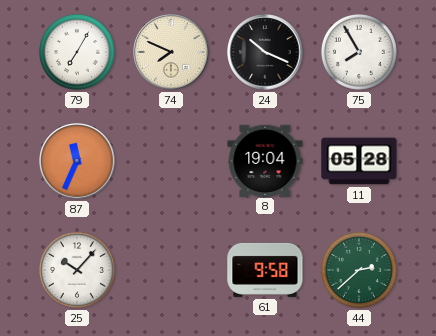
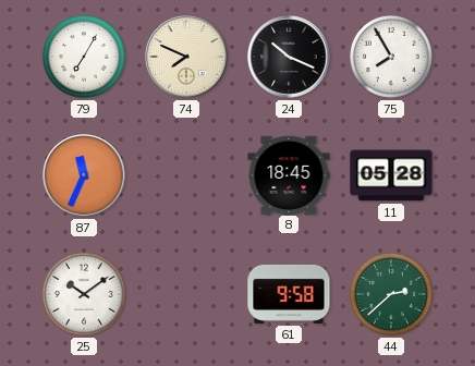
8: 19:04 -> 18:45
25: 10:07 -> 10:09
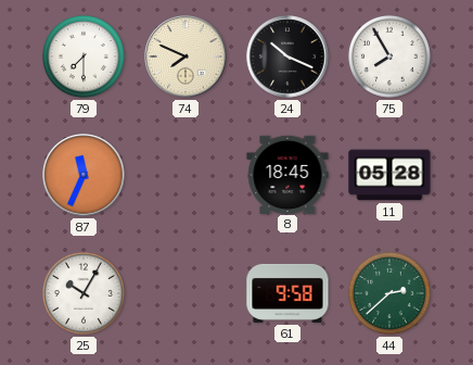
79: 7:05 -> 7:30
25: 10:09 -> 10:05
